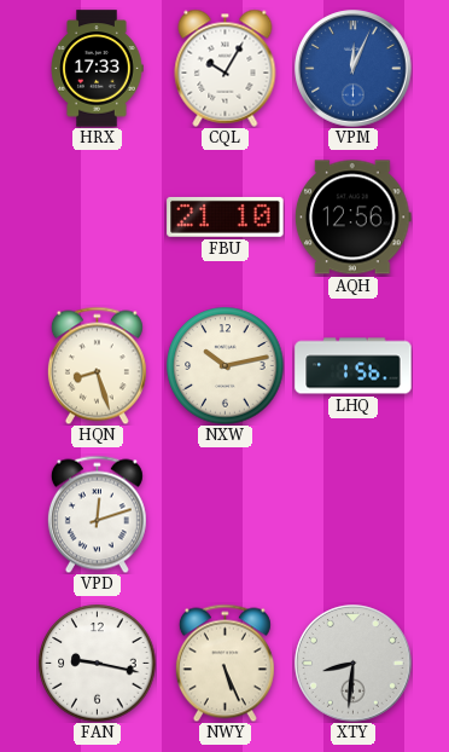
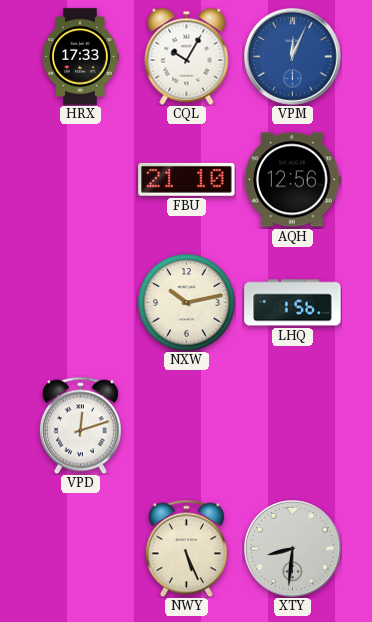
HQN: 8:27 -> none
FAN: 9:17 -> none
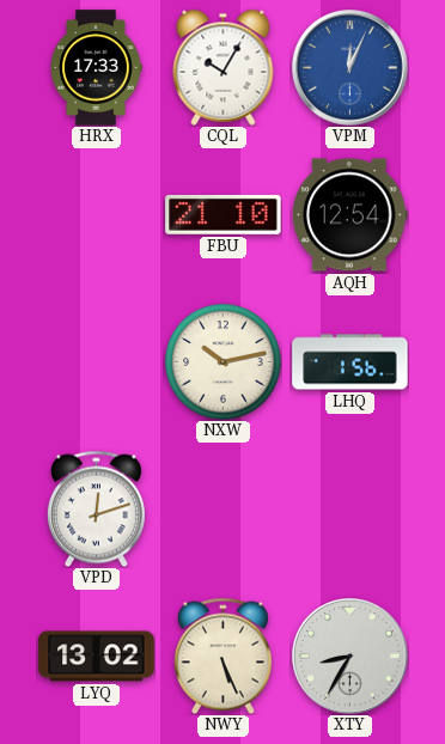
AQH: 12:56 -> 12:54
LYQ: none -> 13:02
XTY: 8:31 -> 8:35
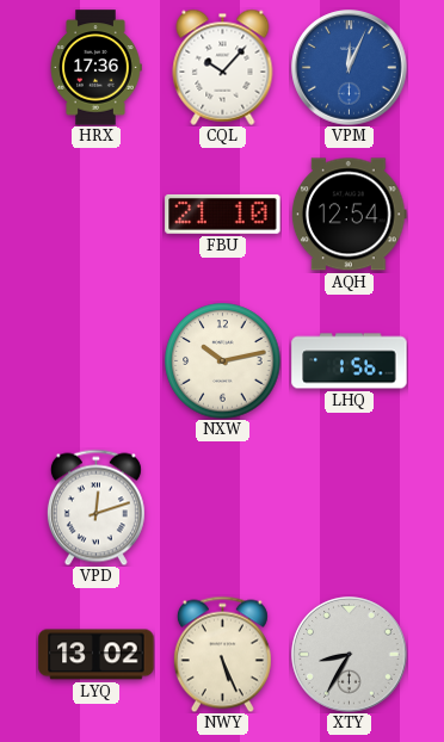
HRX: 17:33 -> 17:36
CQL: 10:05 -> 10:07
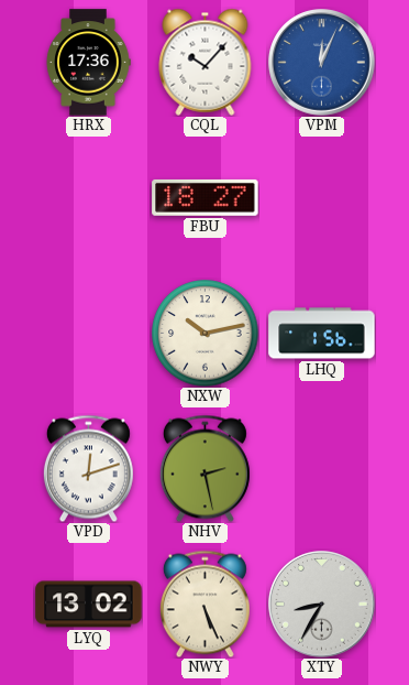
FBU: 21:10 -> 18:27
AQH: 12:54 -> none
NHV: none -> 2:28
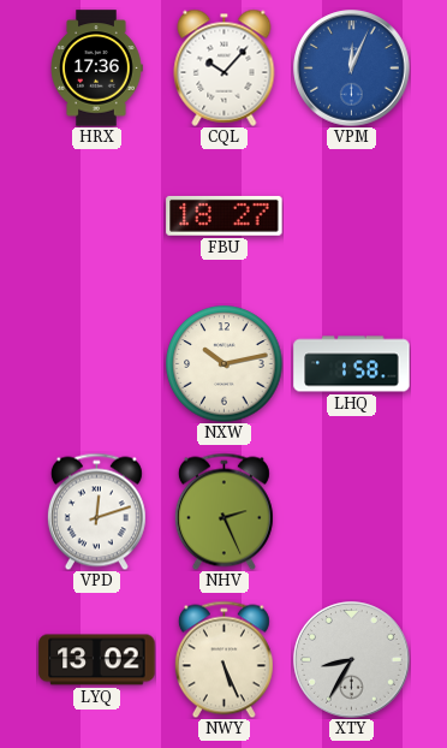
LHQ: 1:56 -> 1:58
NHV: 2:28 -> 2:26
